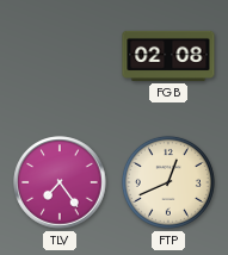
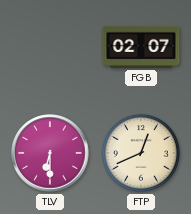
FGB: 02:08 -> 02:07
TLV: 7:24 -> 6:30
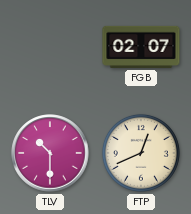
TLV: 6:30 -> 10:30
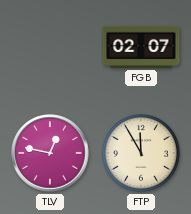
TLV: 10:30 -> 12:47
FTP: 12:41 -> 11:55
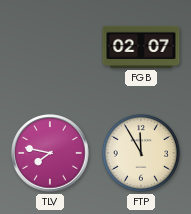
TLV: 12:47 -> 7:47
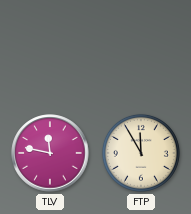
FGB: 02:07 -> none
TLV: 7:47 -> 11:47
